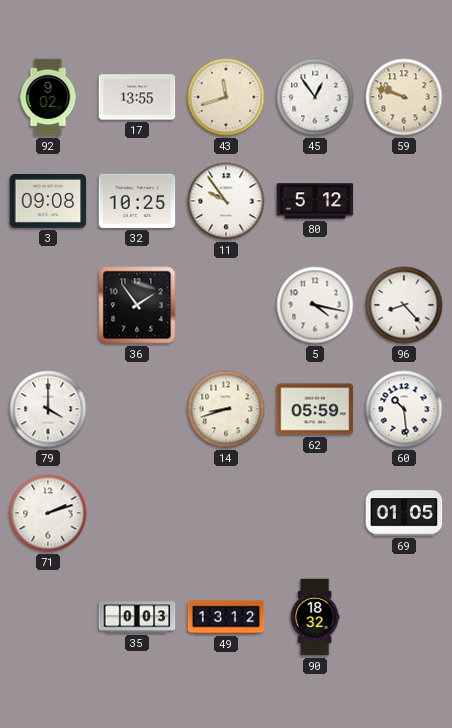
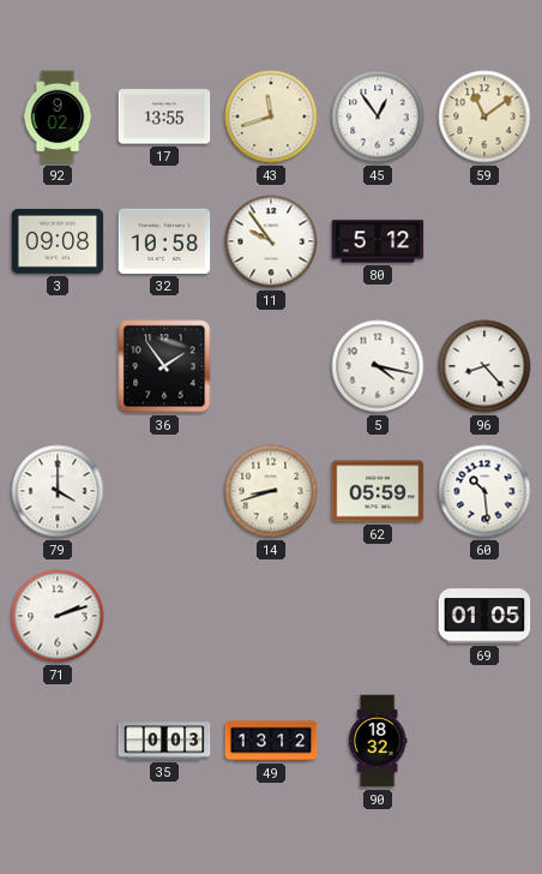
59: 9:48 -> 11:09
32: 10:25 -> 10:58
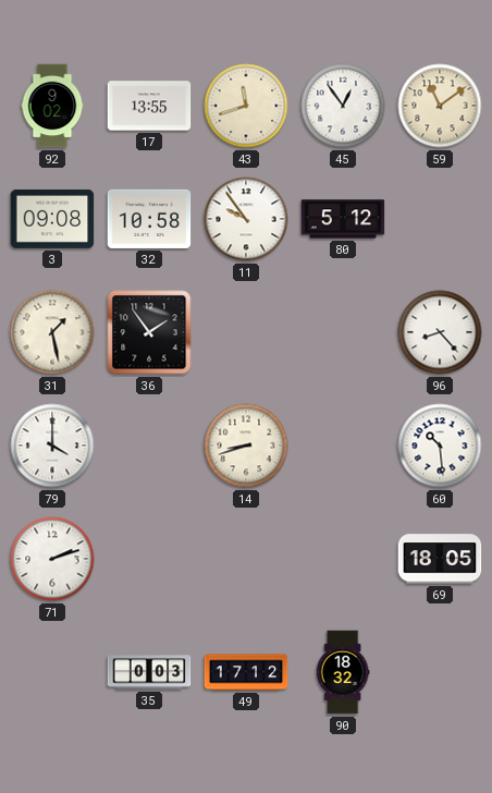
31: none -> 1:28
5: 4:17 -> none
62: 05:59 -> none
69: 01:05 -> 18:05
49: 13:12 -> 17:12
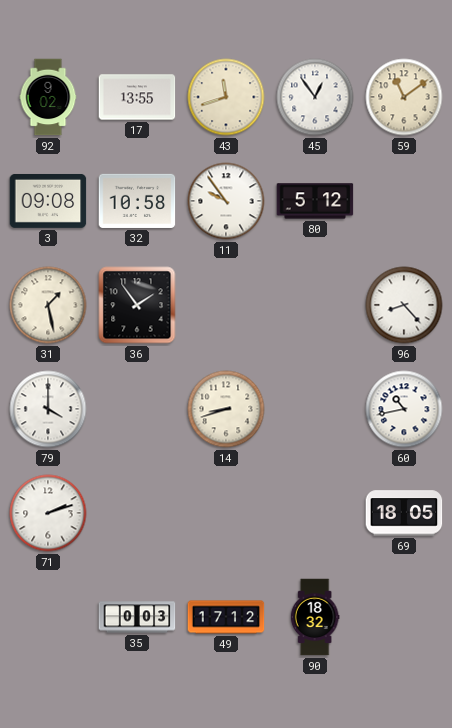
60: 10:29 -> 10:43
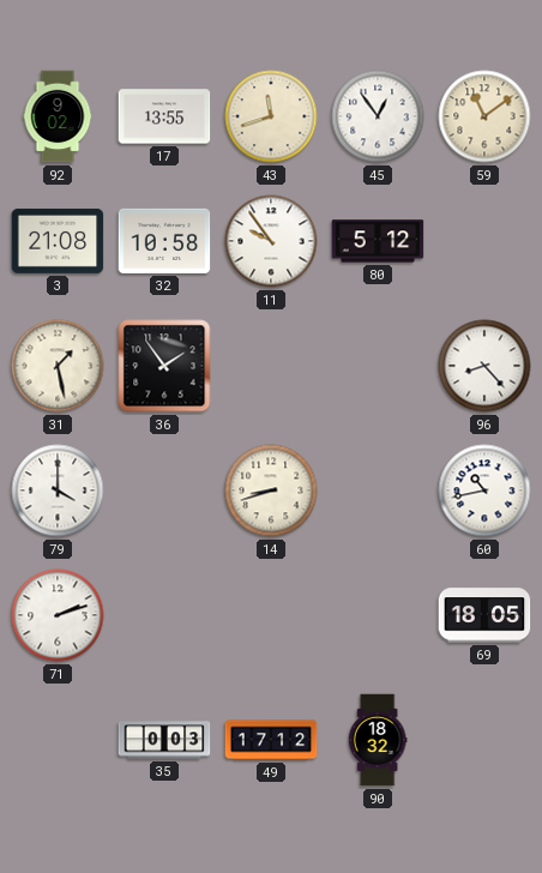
3: 09:08 -> 21:08
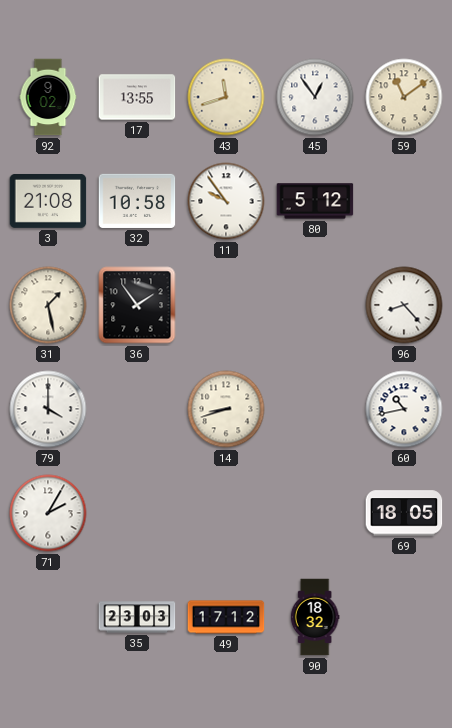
71: 2:12 -> 2:05
35: 0:03 -> 23:03
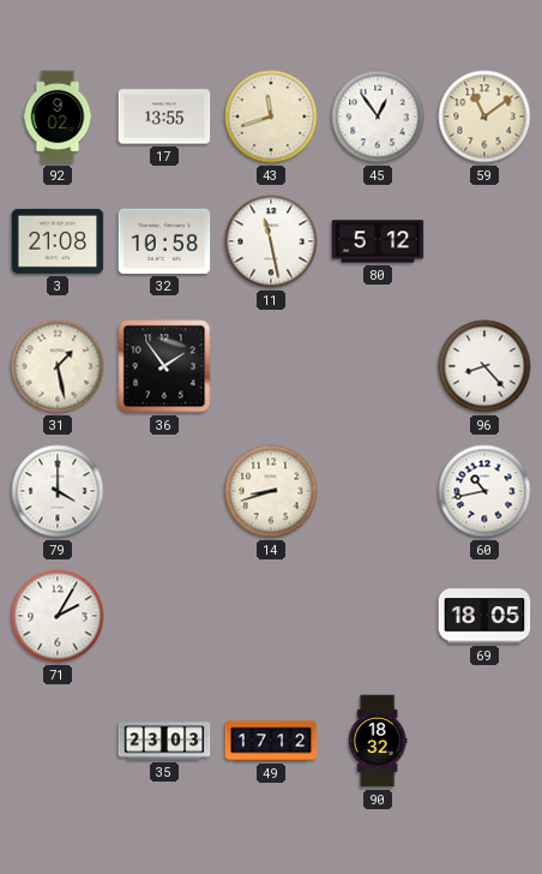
11: 9:54 -> 11:28
